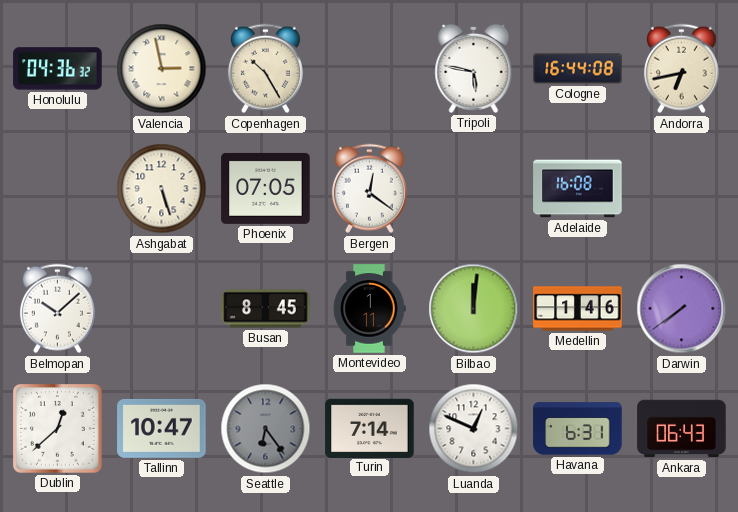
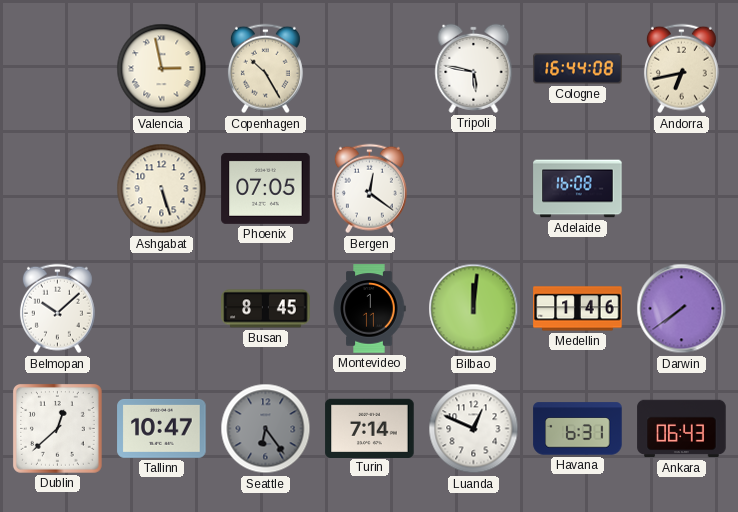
Honolulu: 04:36 -> none
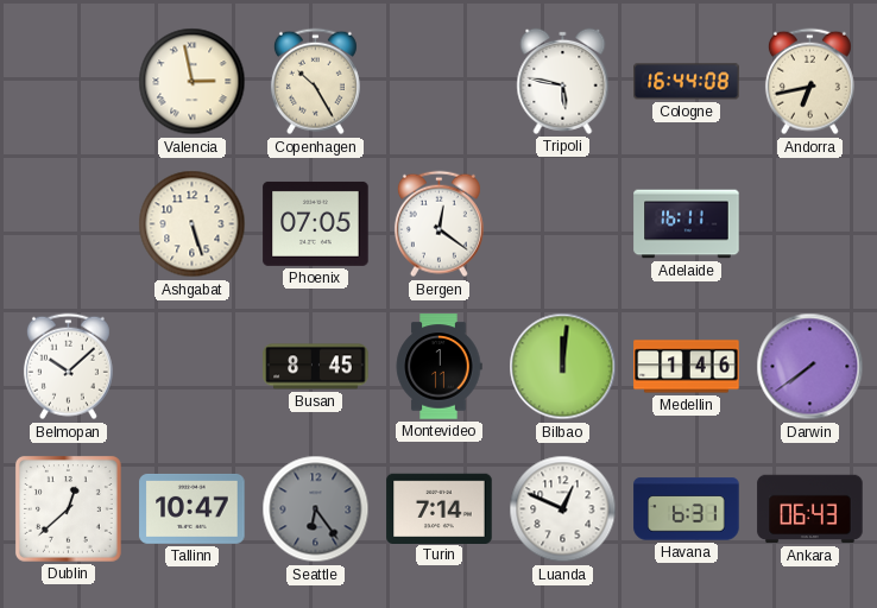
Adelaide: 16:08 -> 16:11
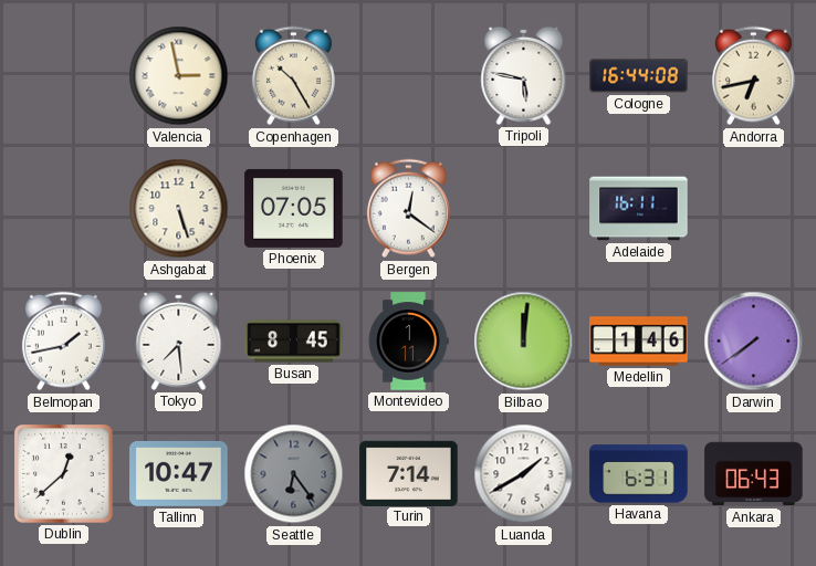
Belmopan: 10:08 -> 1:43
Tokyo: none -> 7:29
Luanda: 12:49 -> 1:40
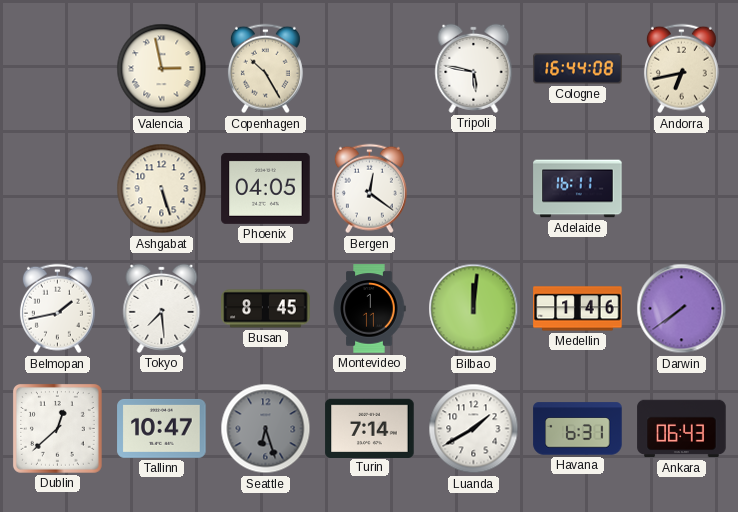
Phoenix: 07:05 -> 04:05
Seattle: 6:24 -> 6:27
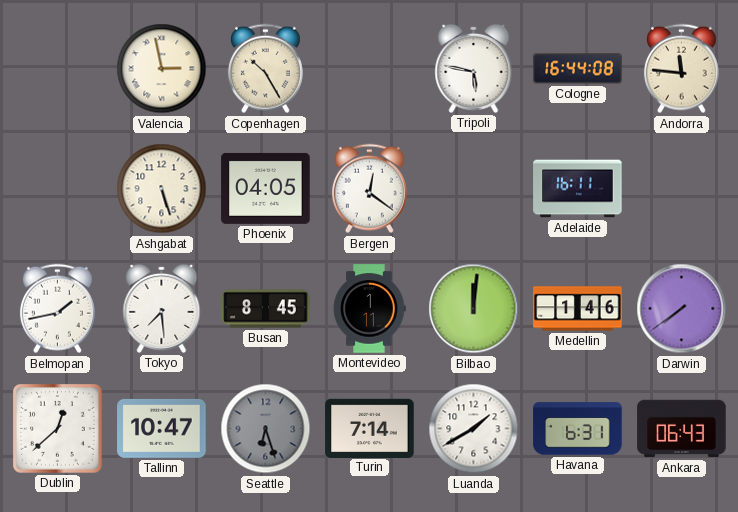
Andorra: 6:43 -> 11:46
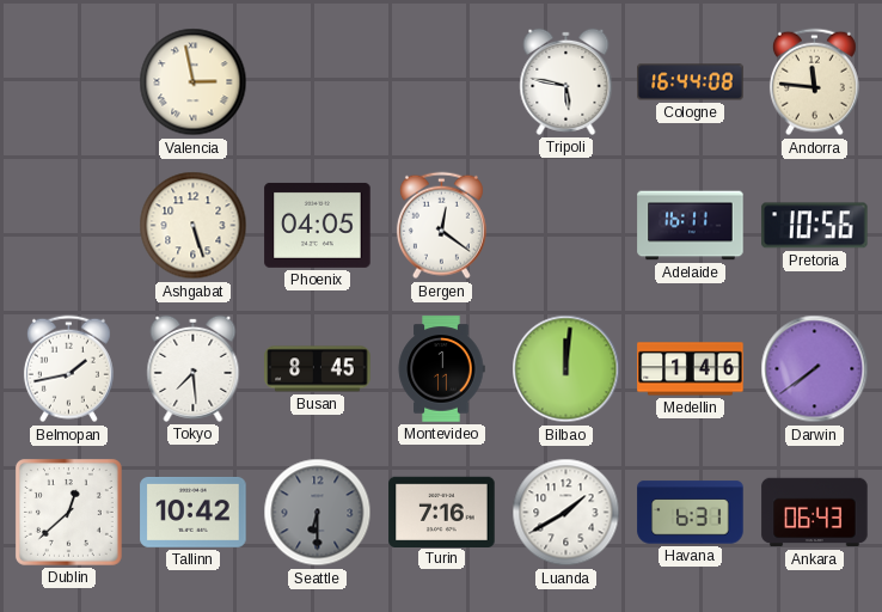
Copenhagen: 10:25 -> none
Pretoria: none -> 10:56
Tallinn: 10:47 -> 10:42
Seattle: 6:27 -> 6:30
Turin: 7:14 -> 7:16
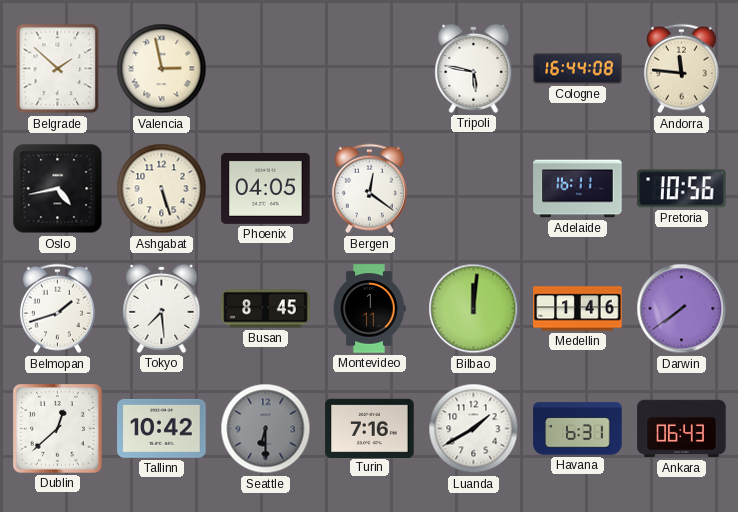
Belgrade: none -> 1:52
Oslo: none -> 4:43
Belmopan: 1:43 -> 1:42
